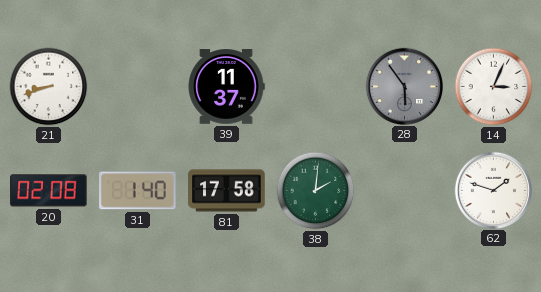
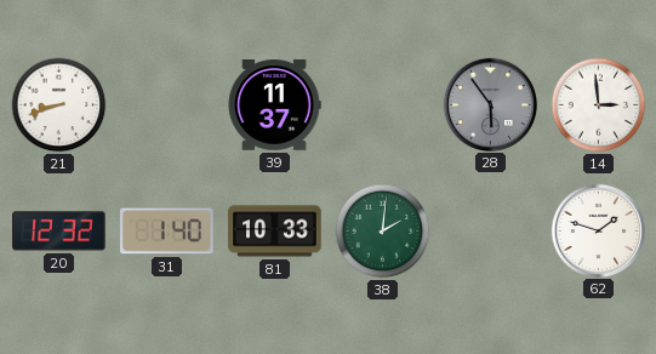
14: 3:04 -> 2:59
20: 02:08 -> 12:32
81: 17:58 -> 10:33
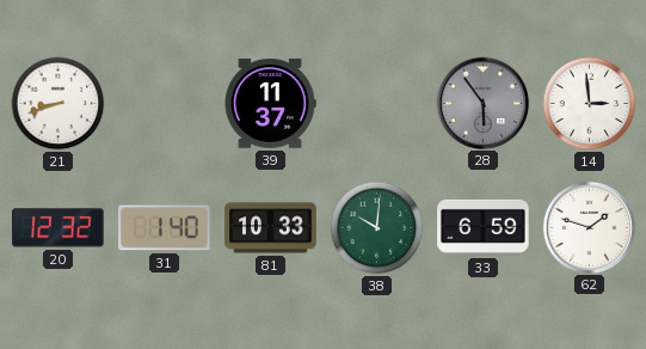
38: 2:01 -> 10:01
33: none -> 6:59
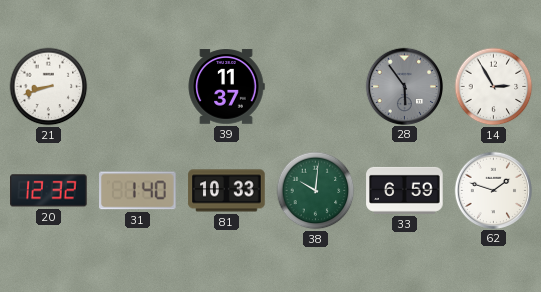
14: 2:59 -> 2:55
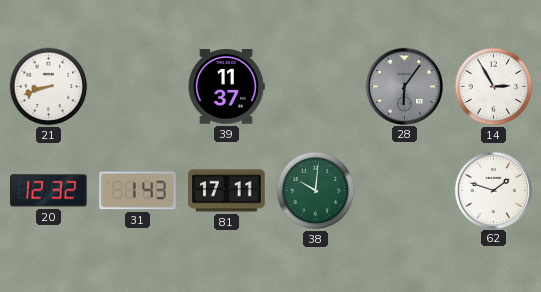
28: 5:54 -> 6:06
31: 1:40 -> 1:43
81: 10:33 -> 17:11
33: 6:59 -> none
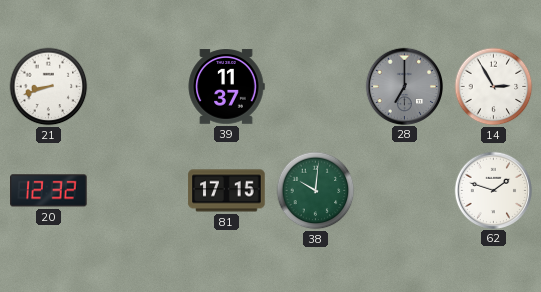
28: 6:06 -> 7:00
31: 1:43 -> none
81: 17:11 -> 17:15
